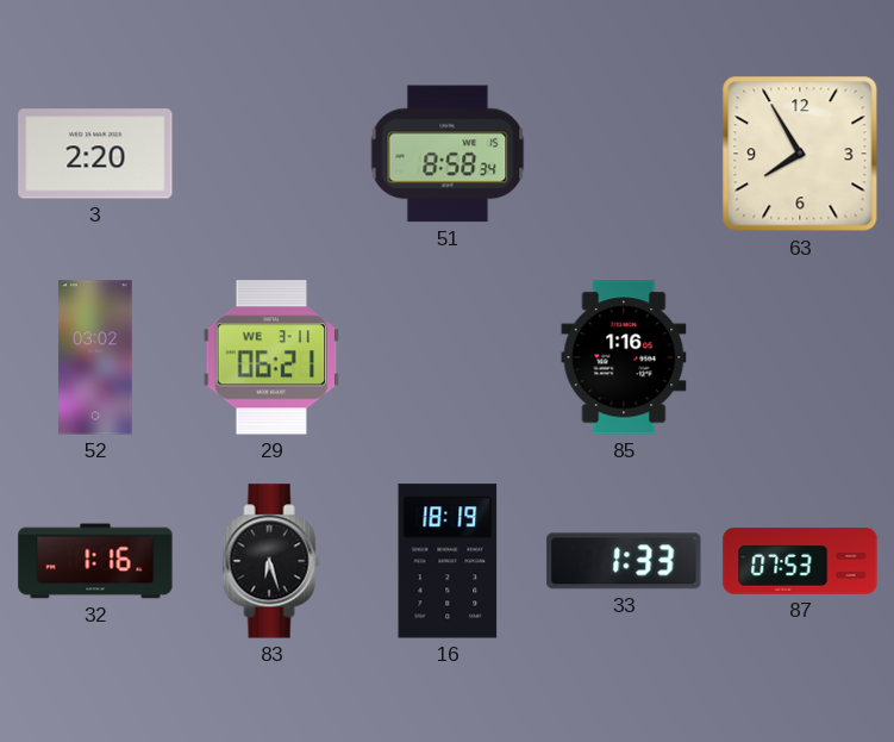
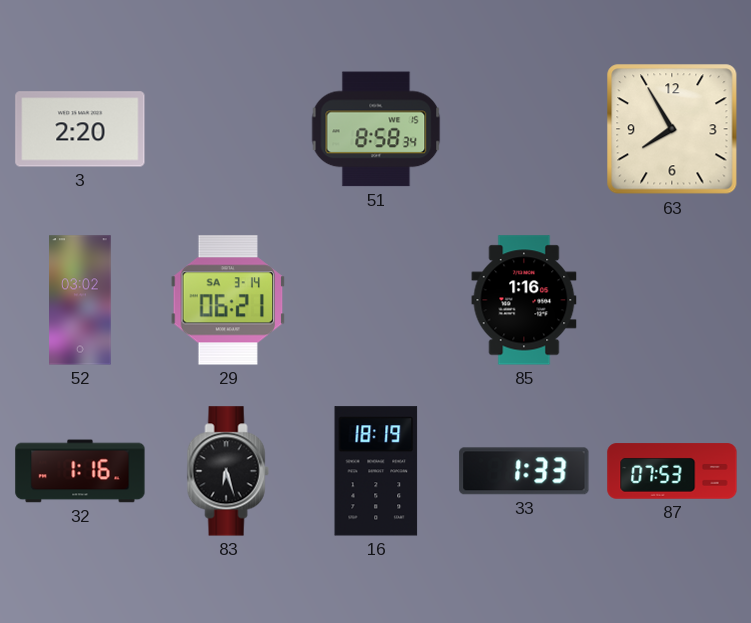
29 date: WE 3-11 -> SA 3-14
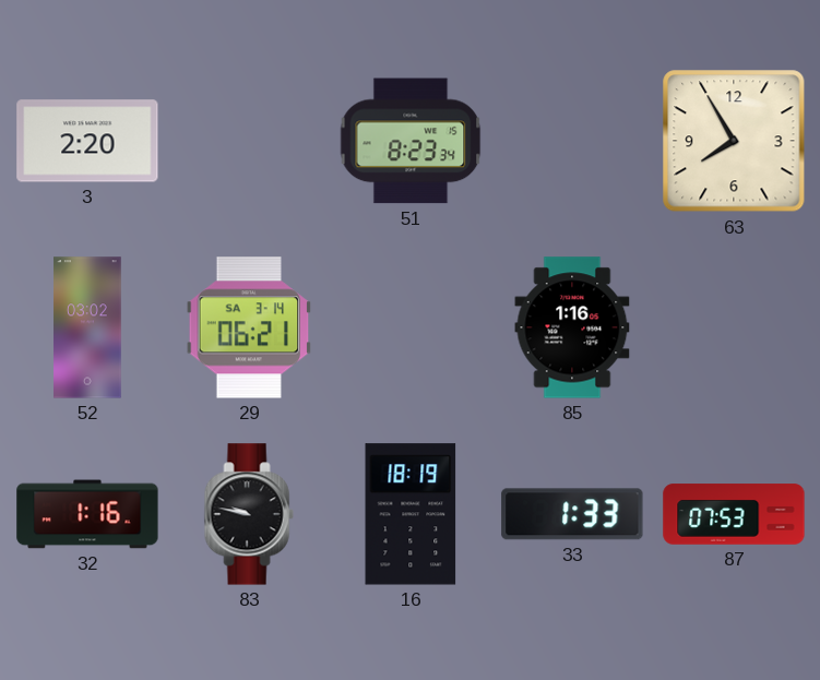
51: 8:58 -> 8:23
83: 6:27 -> 9:47
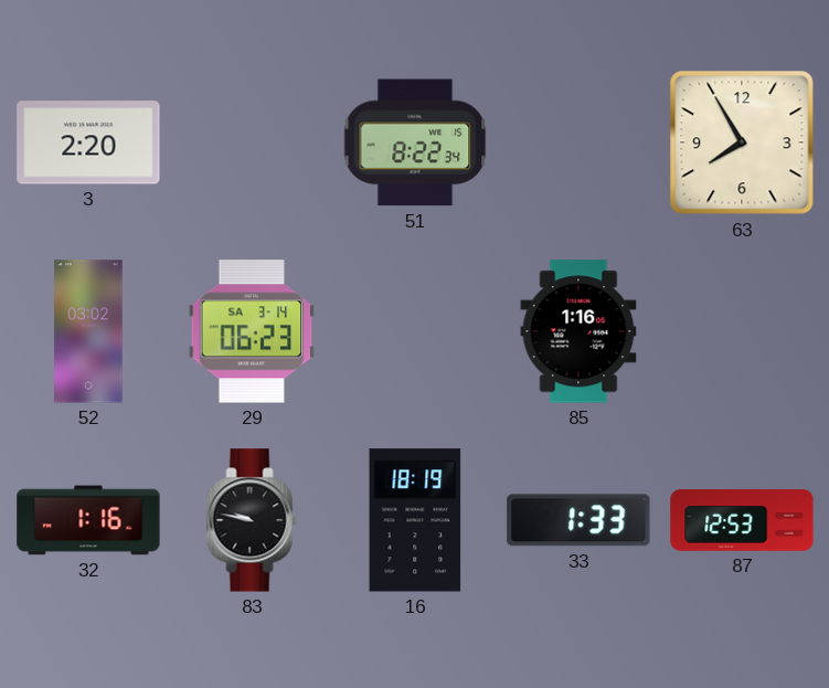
51: 8:23 -> 8:22
29: 06:21 -> 06:23
87: 07:53 -> 12:53
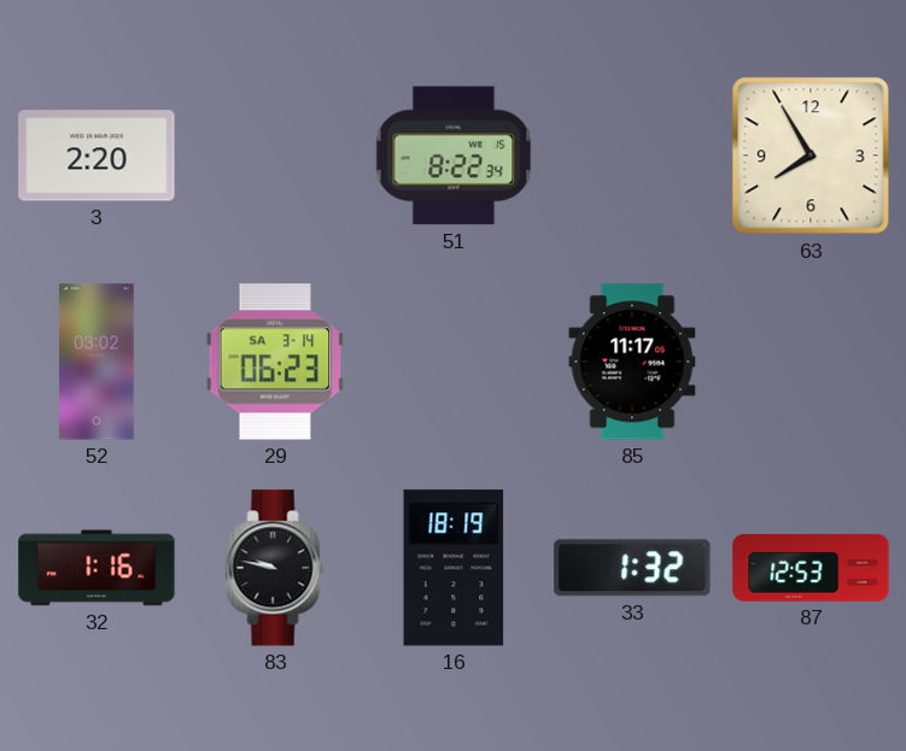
85: 1:16 -> 11:17
33: 1:33 -> 1:32
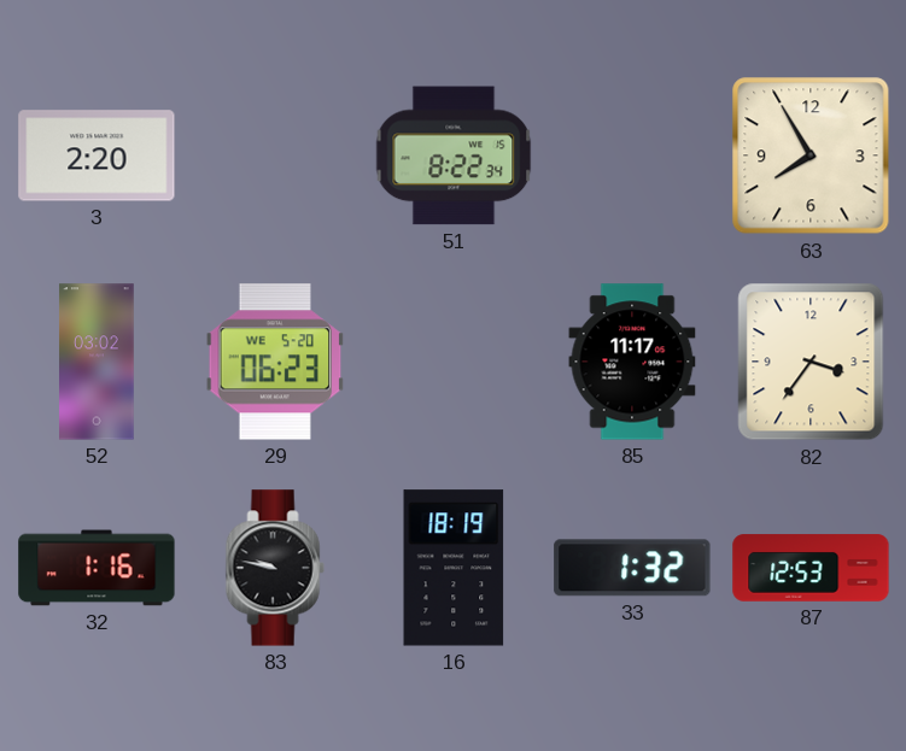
29 date: SA 3-14 -> WE 5-20
82: none -> 3:36
